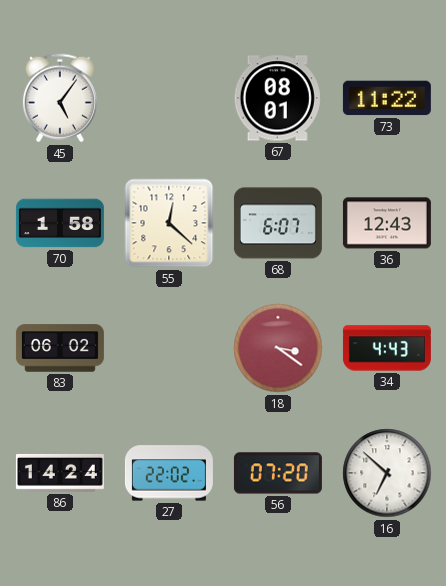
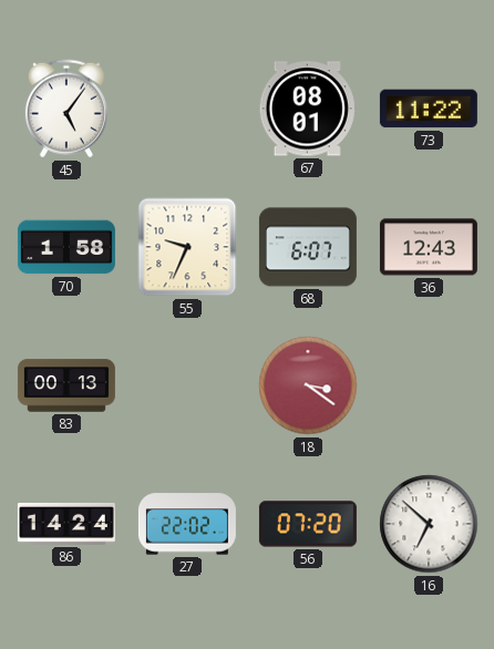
55: 12:22 -> 9:34
83: 06:02 -> 00:13
34: 4:43 -> none
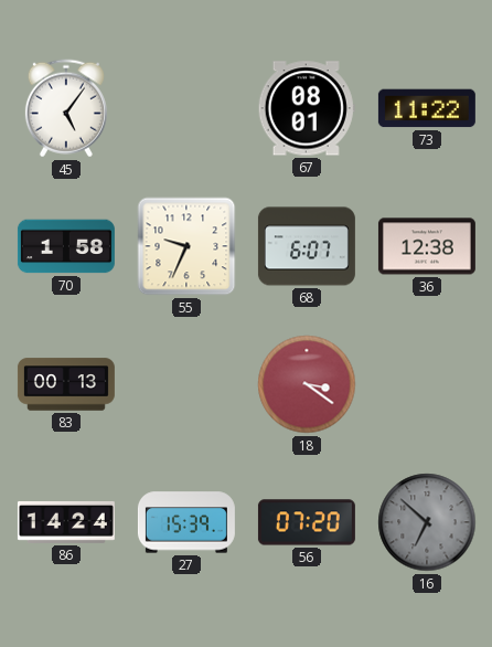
36: 12:43 -> 12:38
27: 22:02 -> 15:39
16 dial: white -> grey
